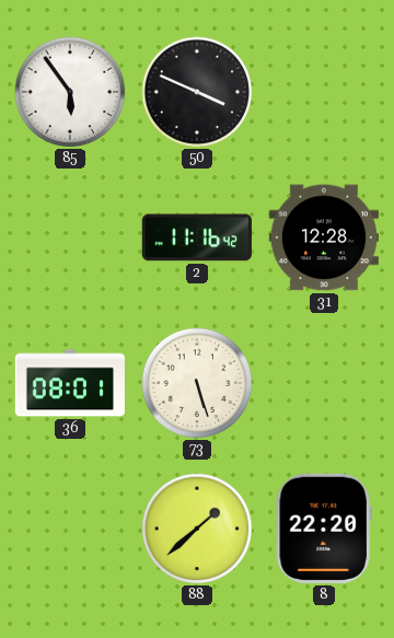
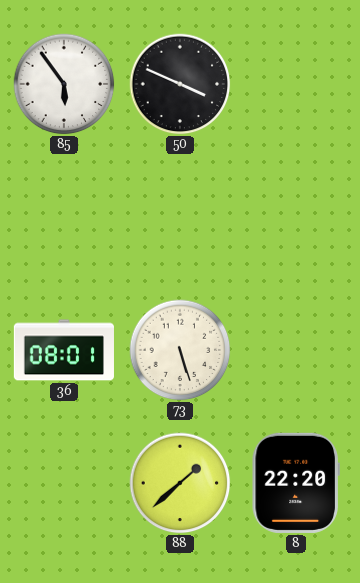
2: 11:16 -> none
31: 12:28 -> none
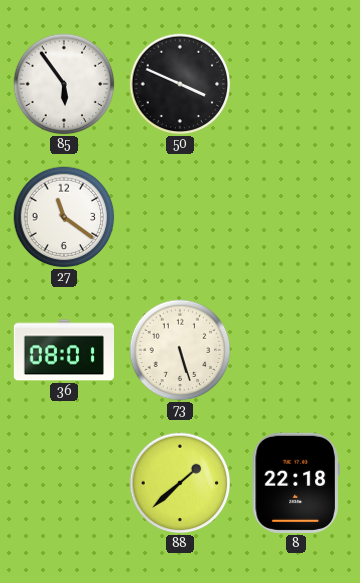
27: none -> 11:21
8: 22:20 -> 22:18
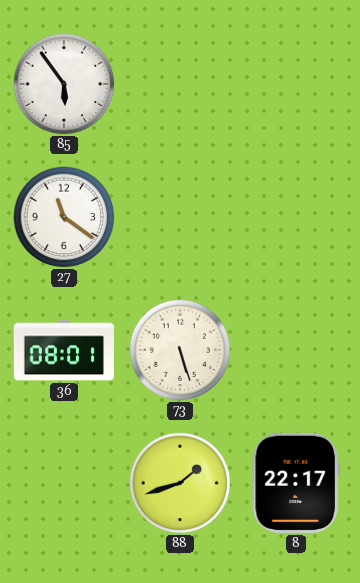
50: 3:49 -> none
88: 1:38 -> 1:42
8: 22:18 -> 22:17
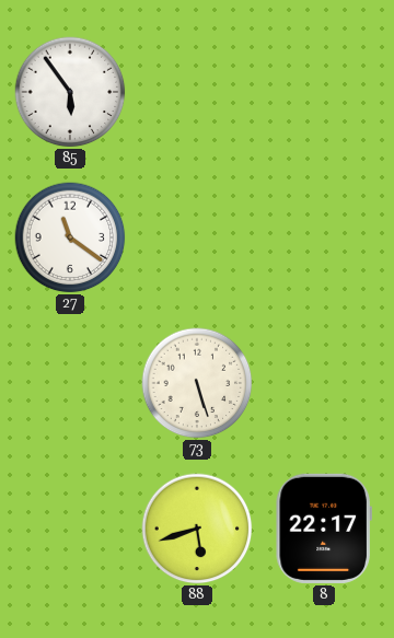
36: 08:01 -> none
88: 1:42 -> 5:42
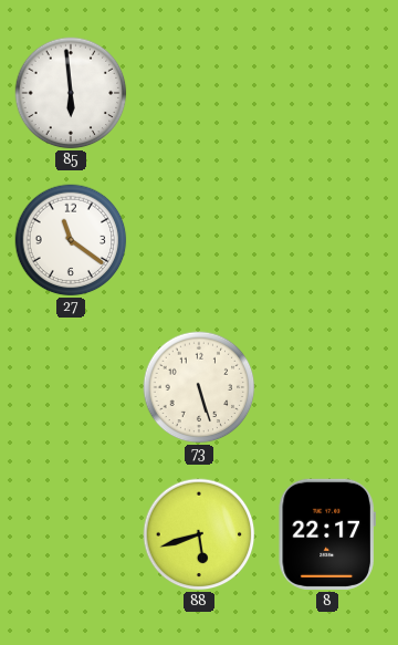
85: 5:54 -> 5:59
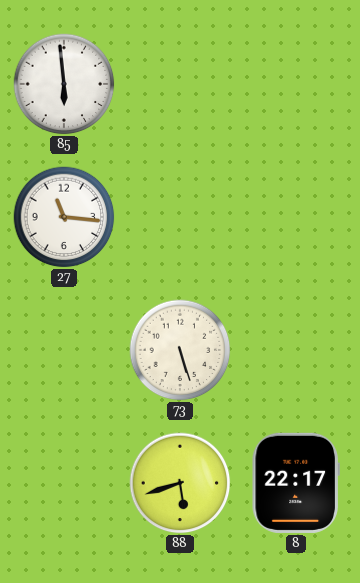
27: 11:21 -> 11:16
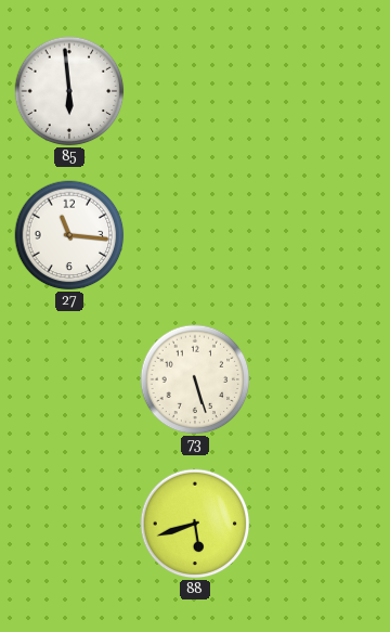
8: 22:17 -> none
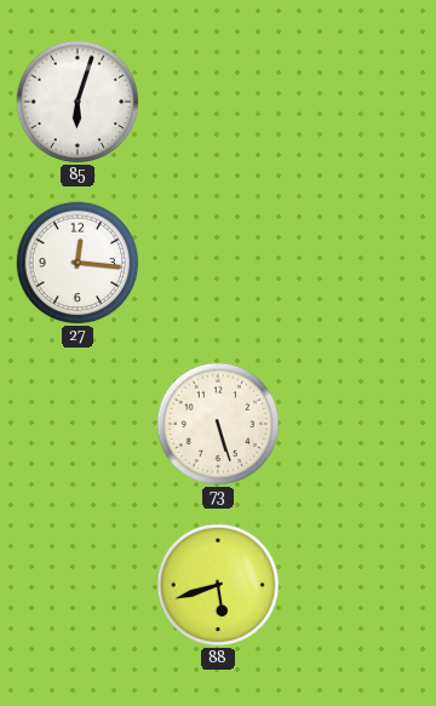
85: 5:59 -> 6:03
27: 11:16 -> 12:16
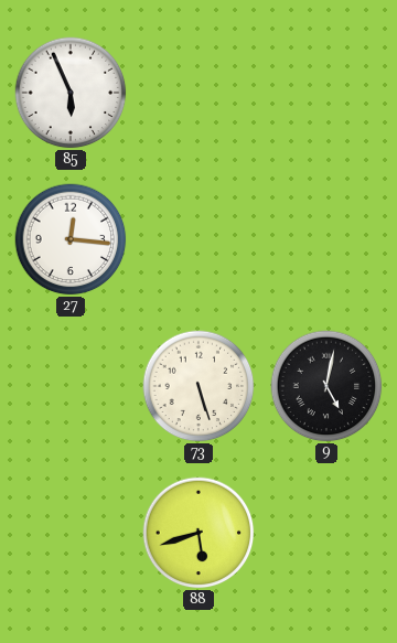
85: 6:03 -> 5:56
9: none -> 5:02
